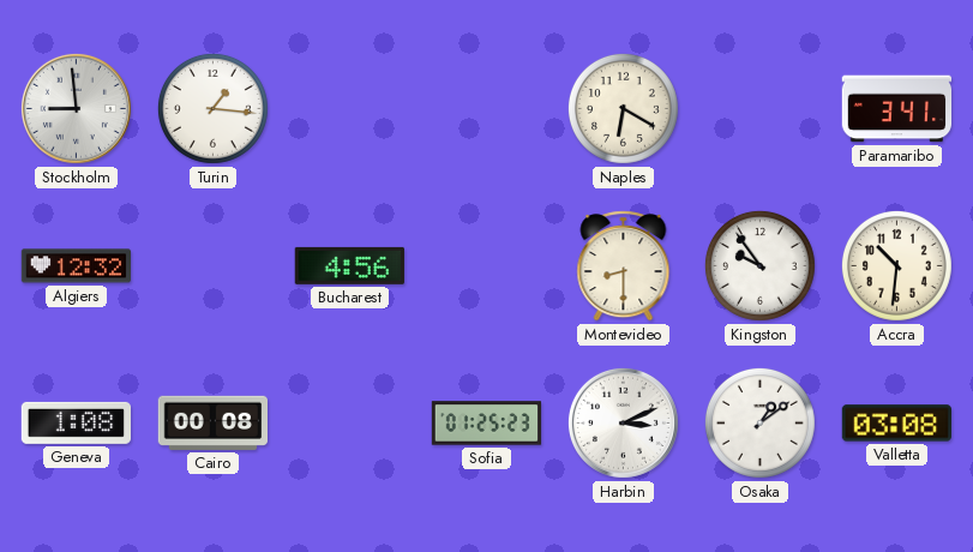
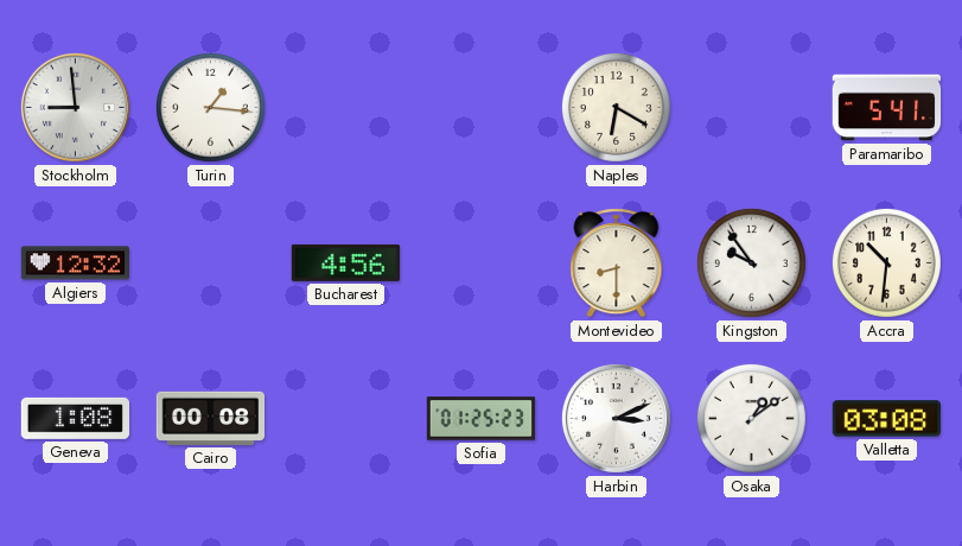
Paramaribo: 3:41 -> 5:41
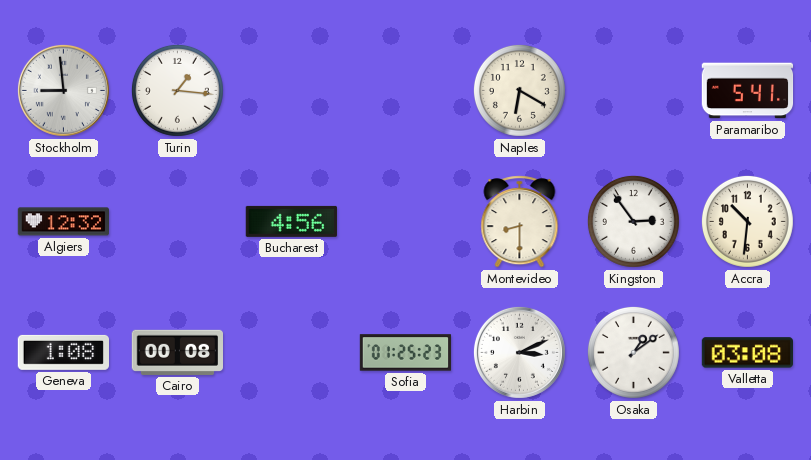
Kingston: 9:54 -> 2:54
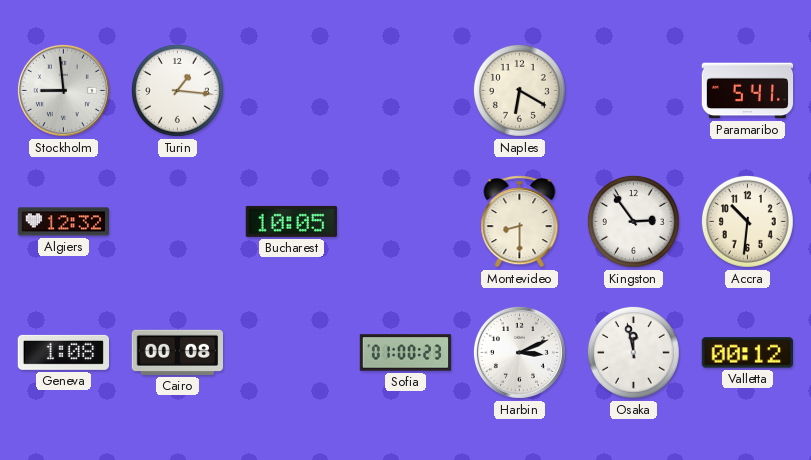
Bucharest: 4:56 -> 10:05
Sofia: 01:25 -> 01:00
Osaka: 1:09 -> 11:58
Valletta: 03:08 -> 00:12
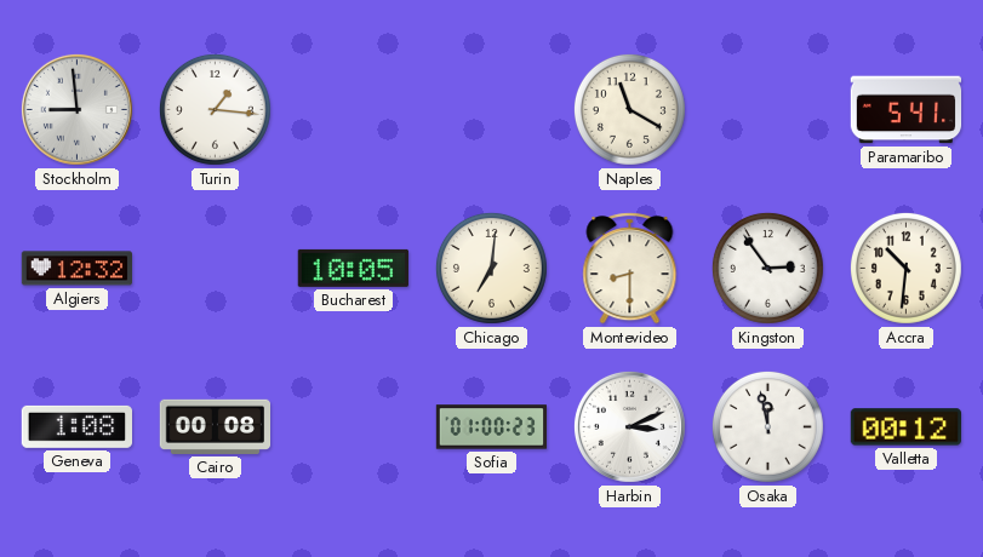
Naples: 6:20 -> 11:20
Chicago: none -> 7:01
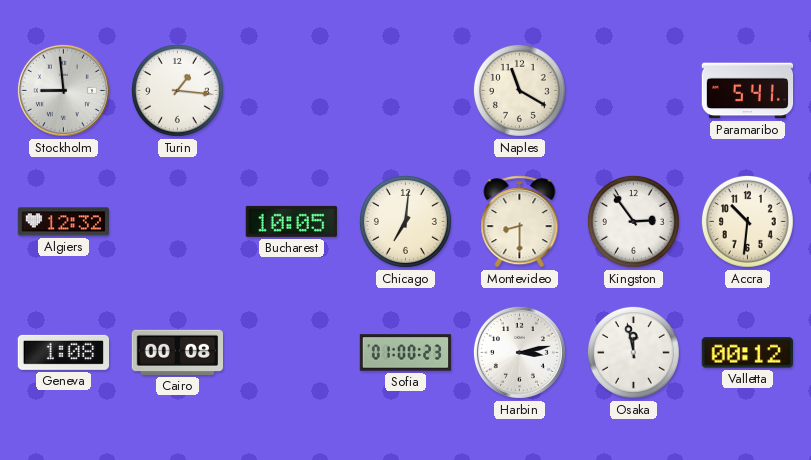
Harbin: 3:11 -> 3:13
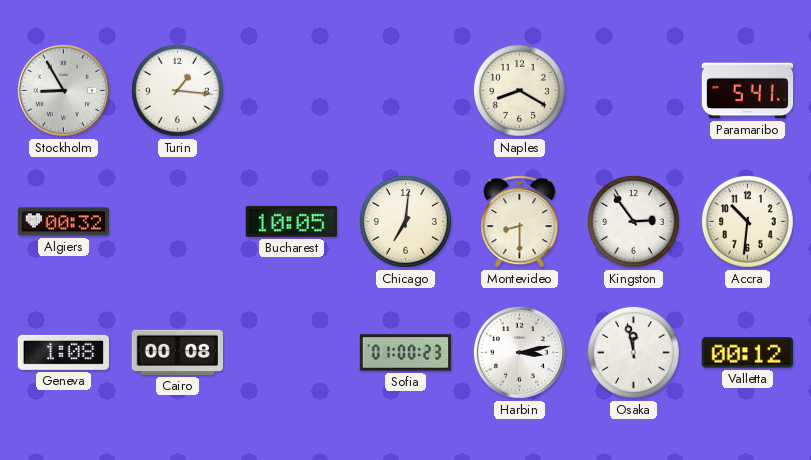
Stockholm: 8:59 -> 8:55
Naples: 11:20 -> 8:20
Algiers: 12:32 -> 00:32
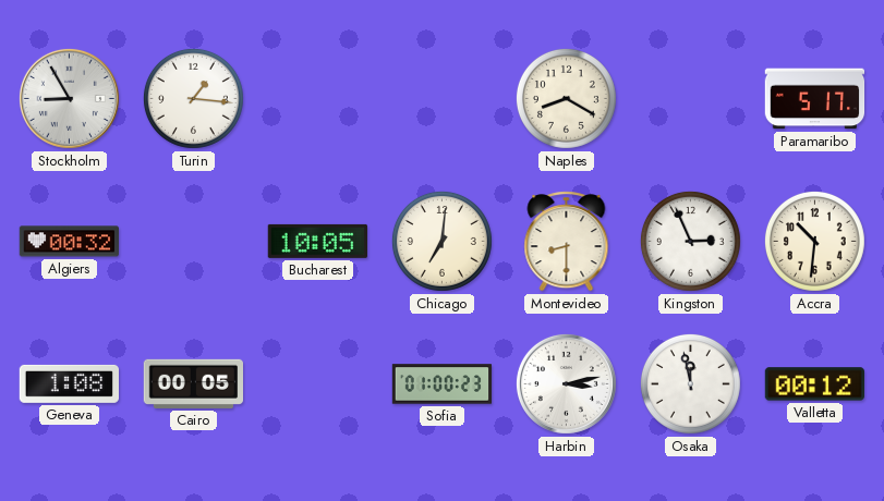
Paramaribo: 5:41 -> 5:17
Kingston: 2:54 -> 2:56
Cairo: 00:08 -> 00:05
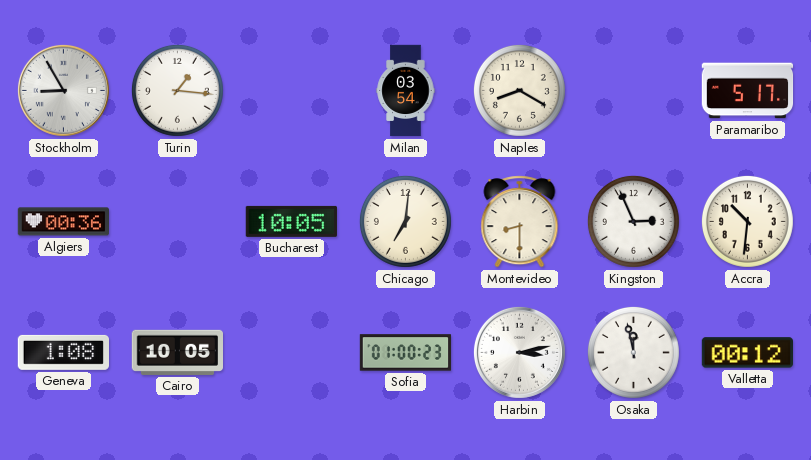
Milan: none -> 03:54
Algiers: 00:32 -> 00:36
Cairo: 00:05 -> 10:05
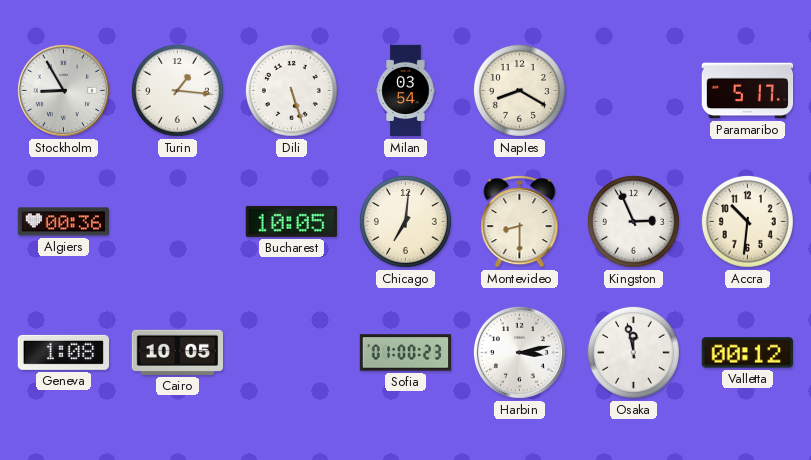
Dili: none -> 5:27
